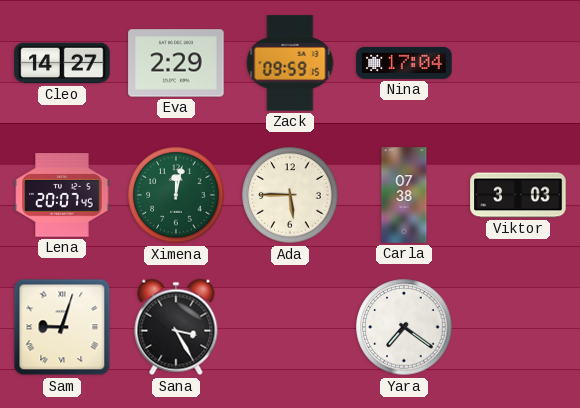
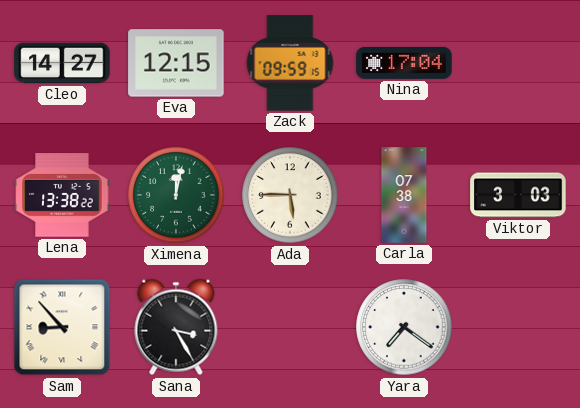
Eva: 2:29 -> 12:15
Lena: 20:07 -> 13:38
Sam: 9:03 -> 8:53
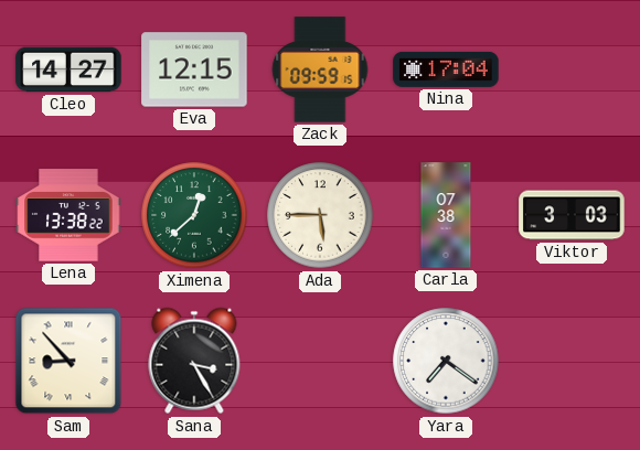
Ximena: 12:02 -> 12:38
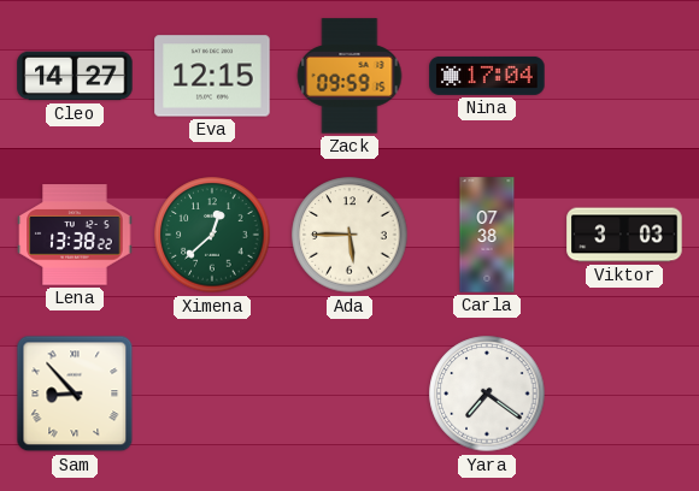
Sana: 3:25 -> none
